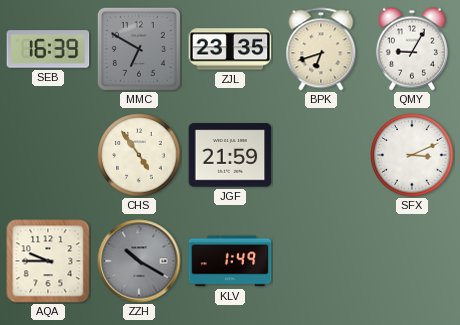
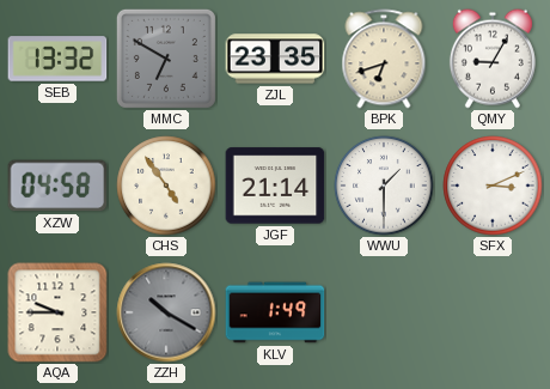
SEB: 16:39 -> 13:32
XZW: none -> 04:58
JGF: 21:59 -> 21:14
WWU: none -> 1:30
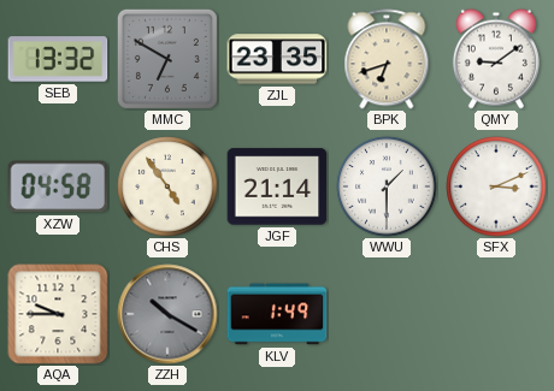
QMY: 9:05 -> 9:09
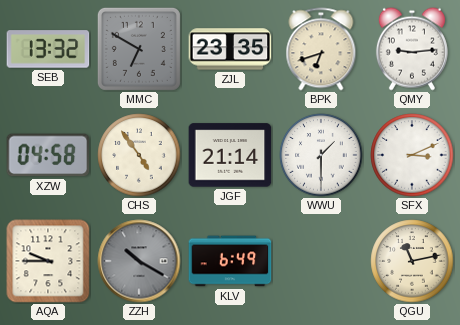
QMY: 9:09 -> 9:14
KLV: 1:49 -> 6:49
QGU: none -> 11:13
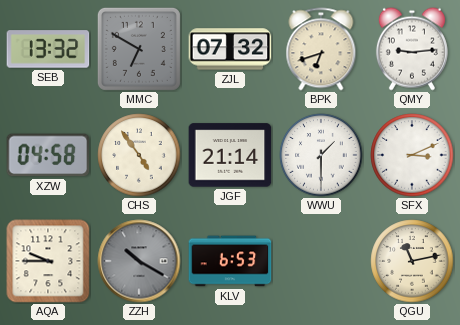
ZJL: 23:35 -> 07:32
KLV: 6:49 -> 6:53
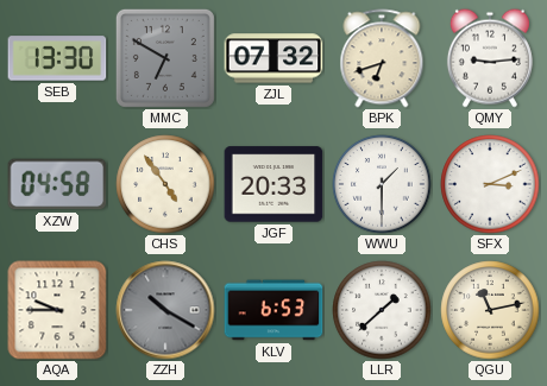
SEB: 13:32 -> 13:30
JGF: 21:14 -> 20:33
LLR: none -> 1:38
